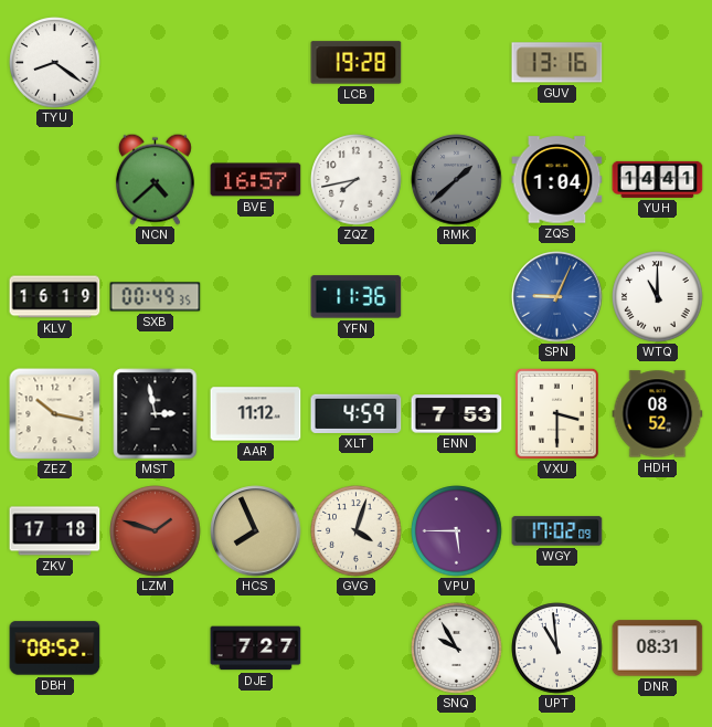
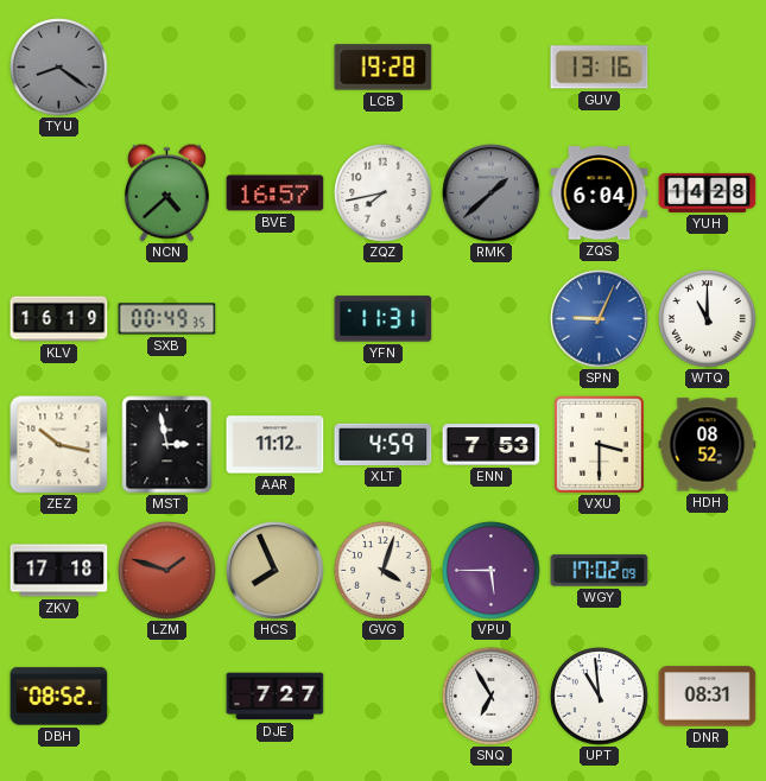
TYU dial: white -> grey
ZQS: 1:04 -> 6:04
YUH: 14:41 -> 14:28
YFN: 11:36 -> 11:31
SNQ: 9:55 -> 6:55
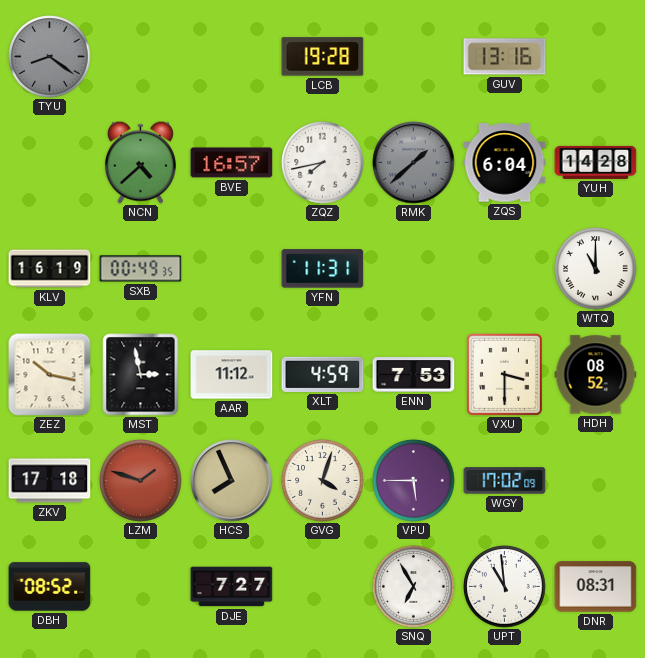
SPN: 9:04 -> none
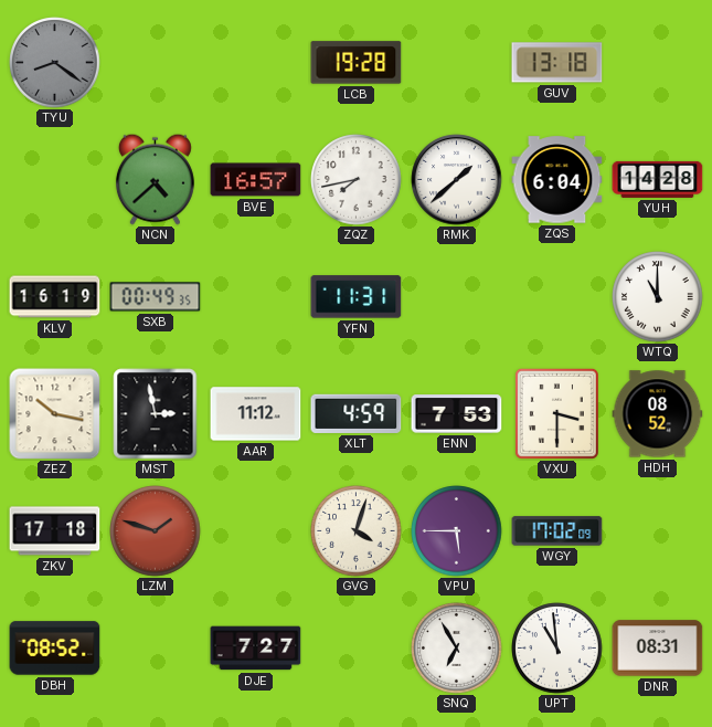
GUV: 13:16 -> 13:18
RMK dial: grey -> white
HCS: 7:56 -> none
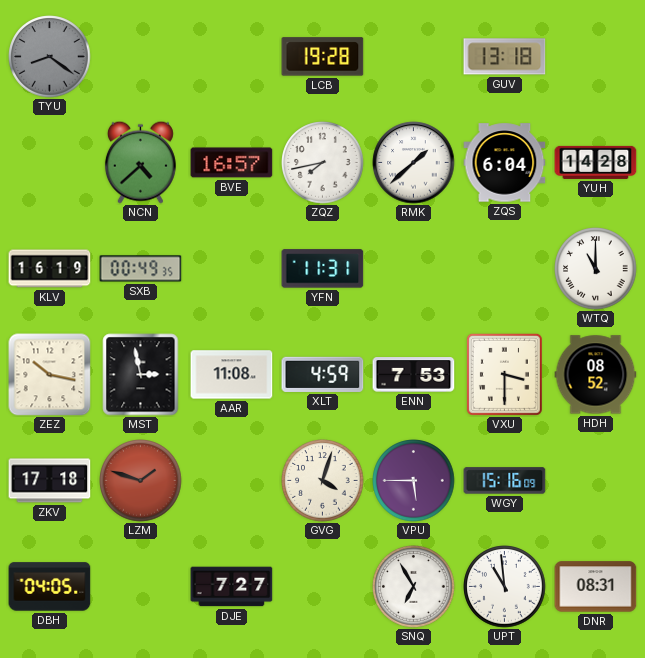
AAR: 11:12 -> 11:08
WGY: 17:02 -> 15:16
DBH: 08:52 -> 04:05
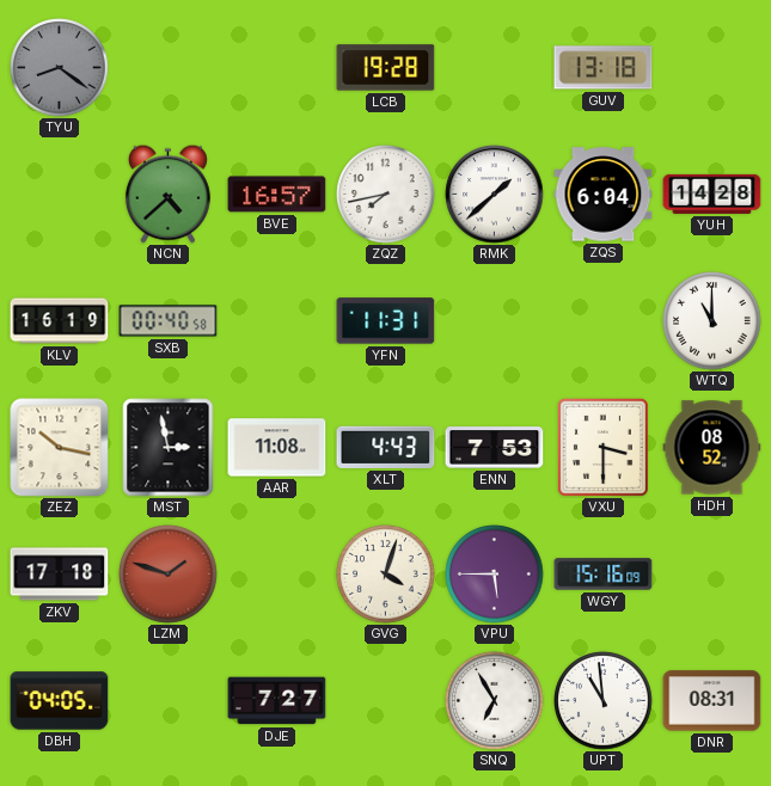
SXB: 00:49 -> 00:40
XLT: 4:59 -> 4:43
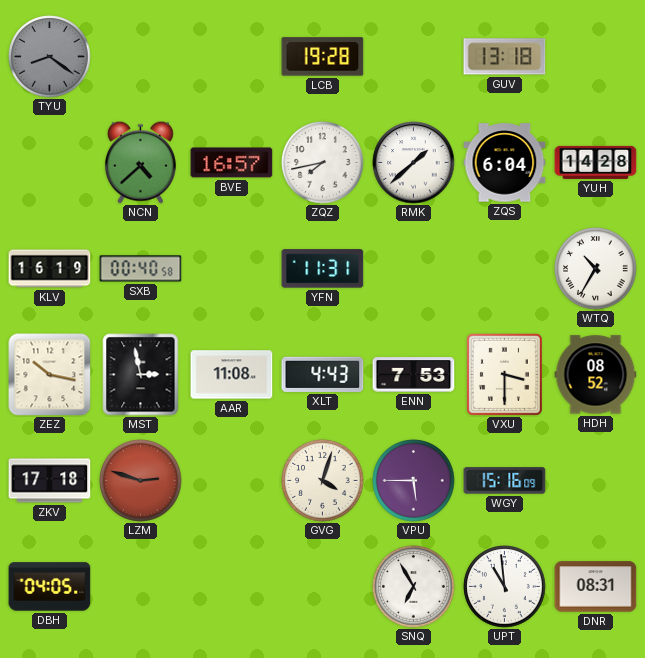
WTQ: 11:00 -> 10:35
LZM: 1:48 -> 2:48
DJE: 7:27 -> none
